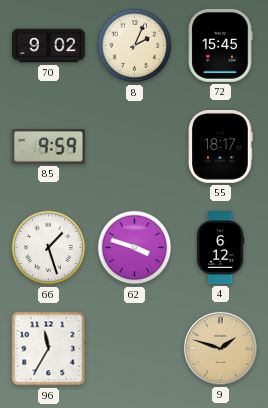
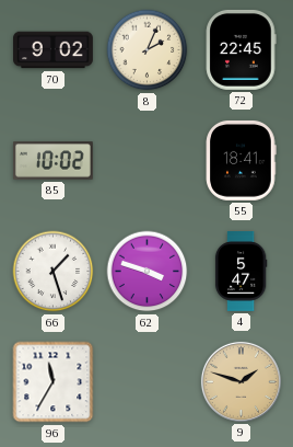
72: 15:45 -> 22:45
85: 9:59 -> 10:02
55: 18:17 -> 18:41
4: 6:12 -> 5:47
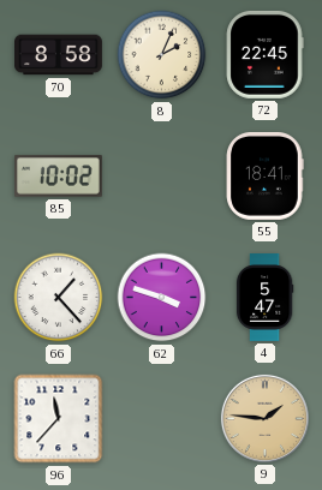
70: 9:02 -> 8:58
66: 1:27 -> 1:23
96: 11:35 -> 11:37
9: 1:48 -> 1:46
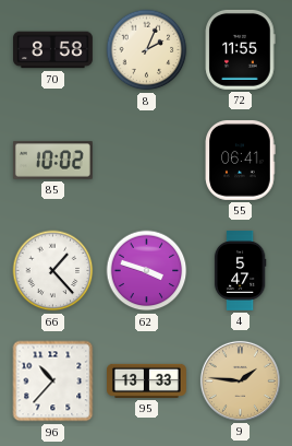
72: 22:45 -> 11:55
55: 18:41 -> 06:41
96: 11:37 -> 10:37
95: none -> 13:33
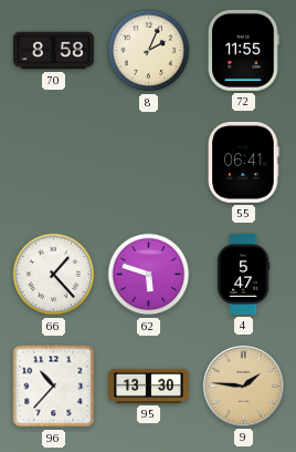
85: 10:02 -> none
62: 3:48 -> 5:48
95: 13:33 -> 13:30
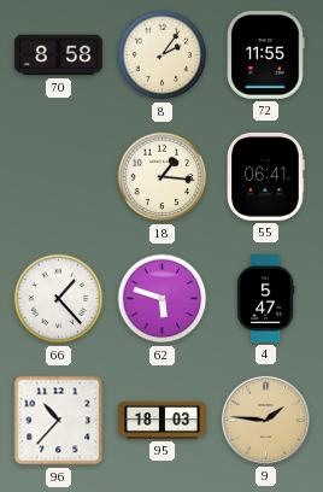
8: 2:04 -> 2:06
18: none -> 1:16
95: 13:30 -> 18:03
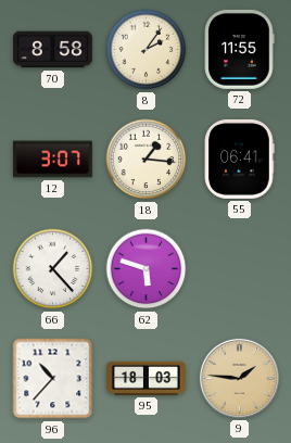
12: none -> 3:07
4: 5:47 -> none
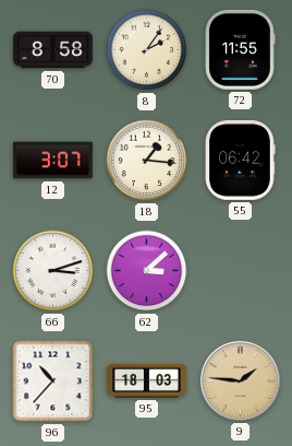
55: 06:41 -> 06:42
66: 1:23 -> 3:12
62: 5:48 -> 3:08
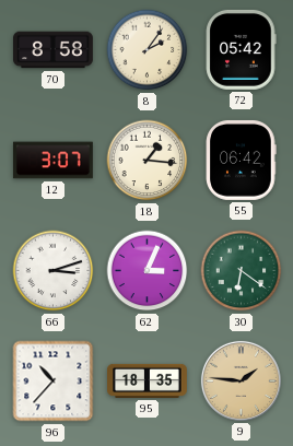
72: 11:55 -> 05:42
62: 3:08 -> 3:04
30: none -> 6:21
95: 18:03 -> 18:35
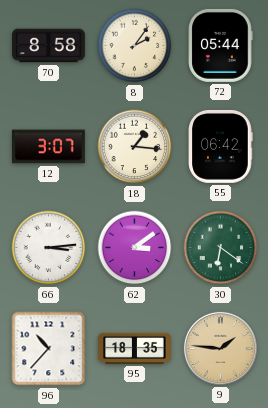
72: 05:42 -> 05:44
66: 3:12 -> 3:14
62: 3:04 -> 3:09
